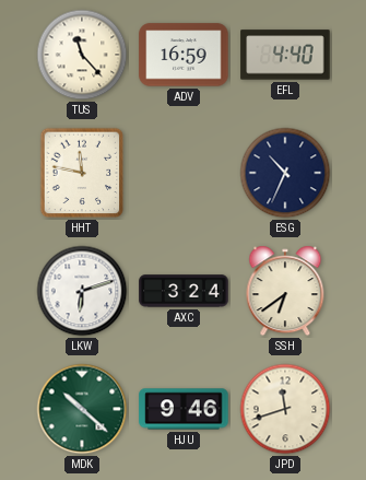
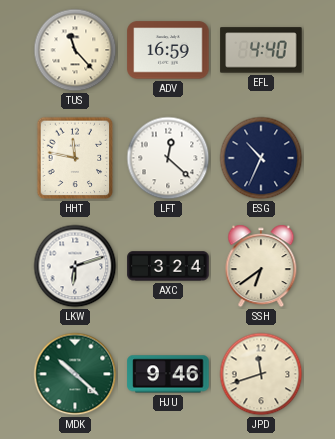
LFT: none -> 12:22
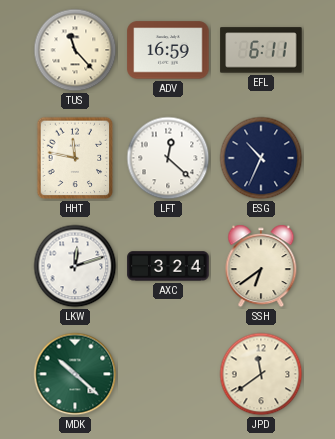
EFL: 4:40 -> 6:11
LKW: 6:12 -> 12:12
HJU: 9:46 -> none
JPD: 11:42 -> 11:39
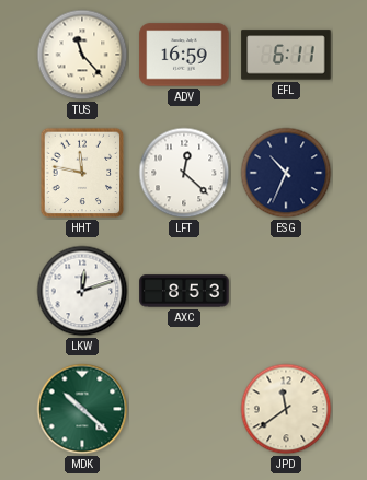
AXC: 3:24 -> 8:53
SSH: 6:39 -> none
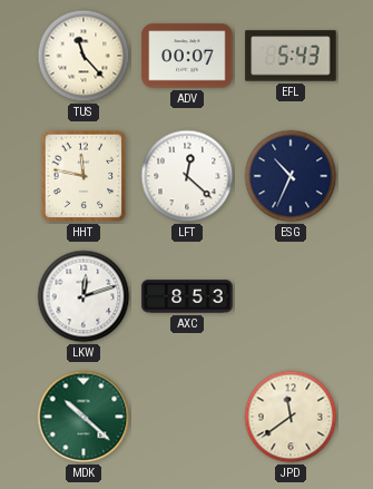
ADV: 16:59 -> 00:07
EFL: 6:11 -> 5:43
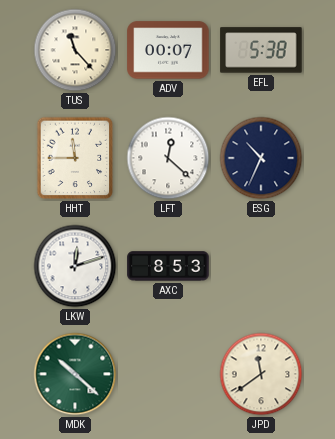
EFL: 5:43 -> 5:38
HHT: 11:47 -> 11:45
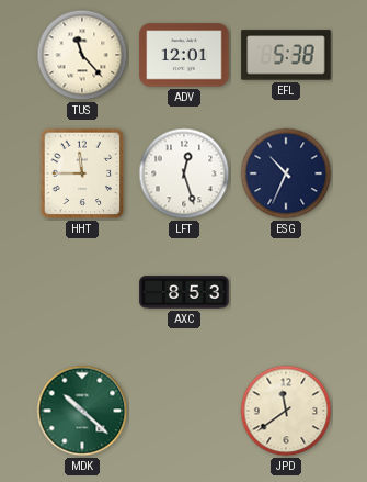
ADV: 00:07 -> 12:01
LFT: 12:22 -> 12:27
LKW: 12:12 -> none
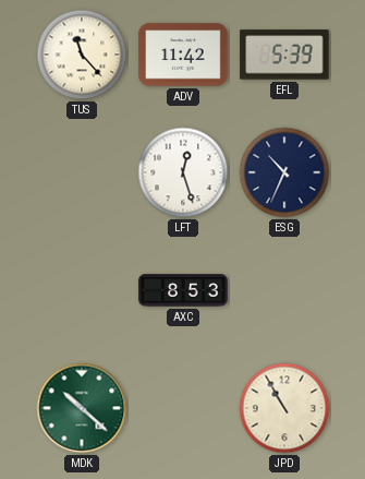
ADV: 12:01 -> 11:42
EFL: 5:38 -> 5:39
HHT: 11:45 -> none
JPD: 11:39 -> 10:55
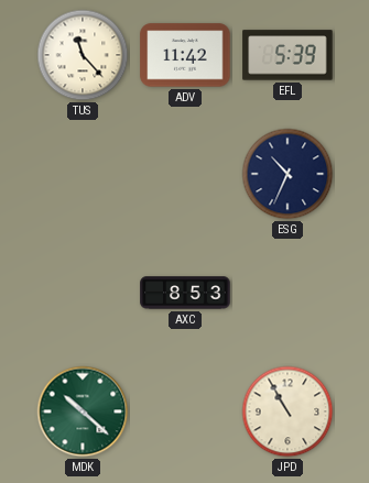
LFT: 12:27 -> none
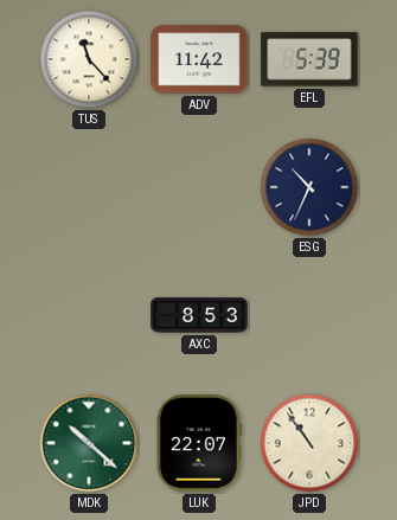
LUK: none -> 22:07
JPD: 10:55 -> 10:54
